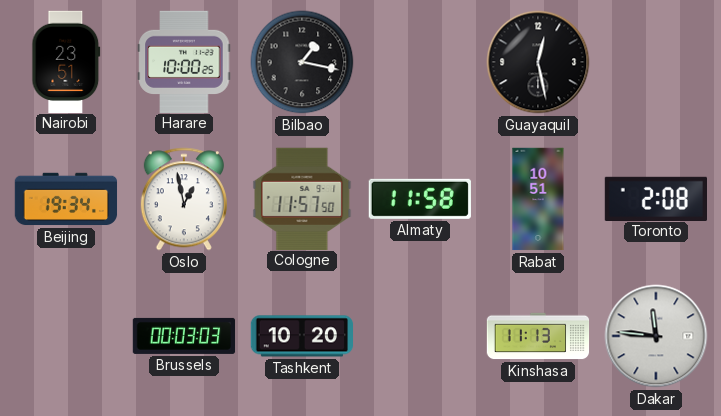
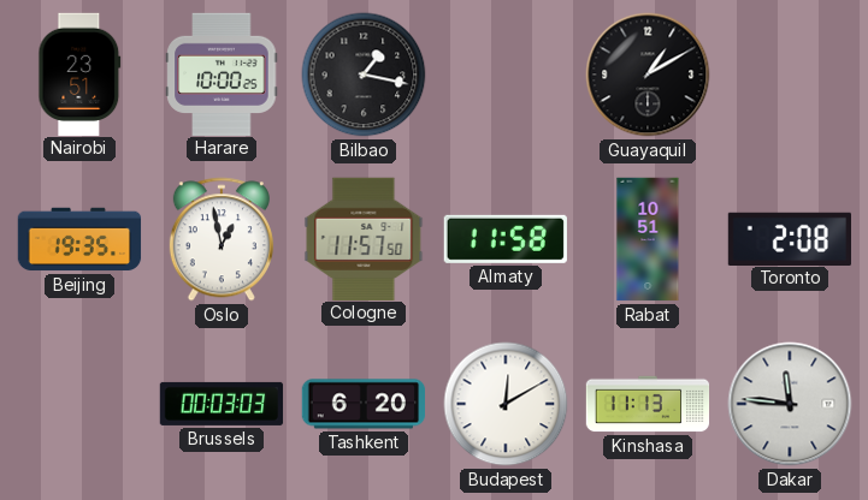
Guayaquil: 12:28 -> 1:10
Beijing: 19:34 -> 19:35
Tashkent: 10:20 -> 6:20
Budapest: none -> 12:10
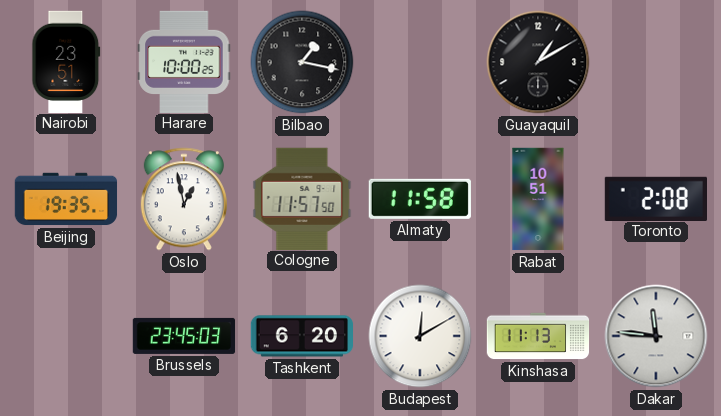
Brussels: 00:03 -> 23:45
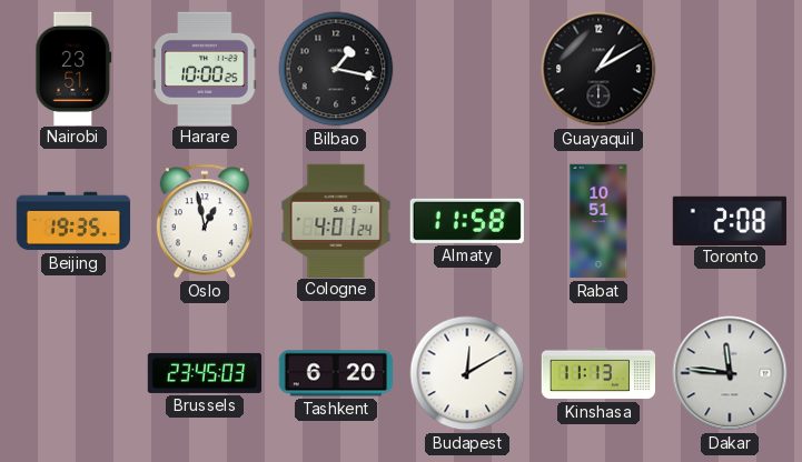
Cologne: 11:57 -> 4:01
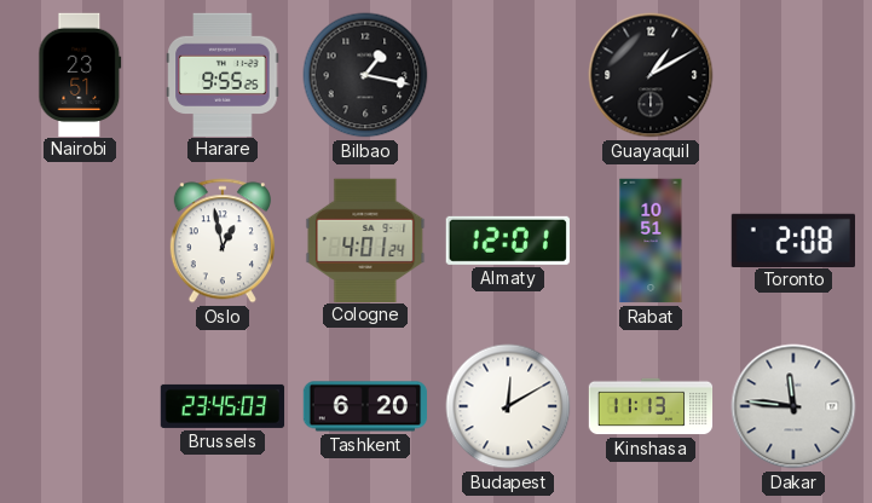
Harare: 10:00 -> 9:55
Beijing: 19:35 -> none
Almaty: 11:58 -> 12:01
